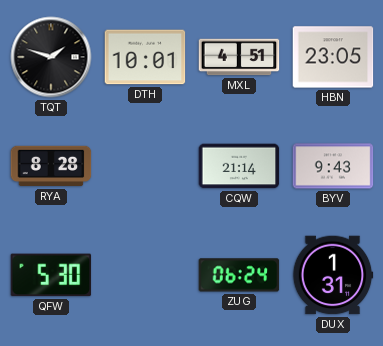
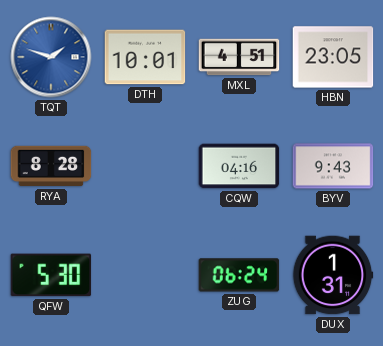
TQT dial: black -> blue
CQW: 21:14 -> 04:16
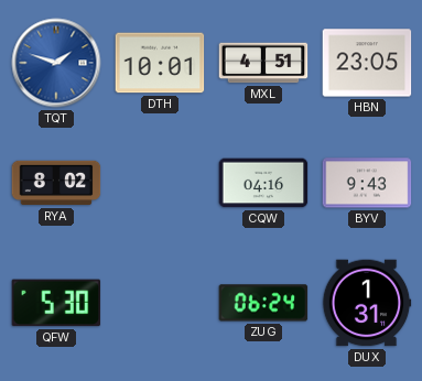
RYA: 8:28 -> 8:02
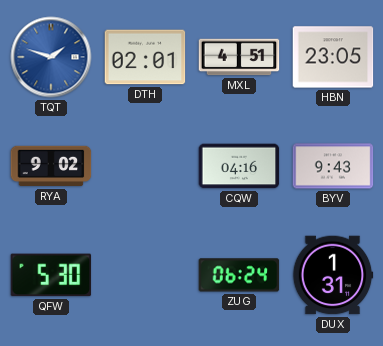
DTH: 10:01 -> 02:01
RYA: 8:02 -> 9:02
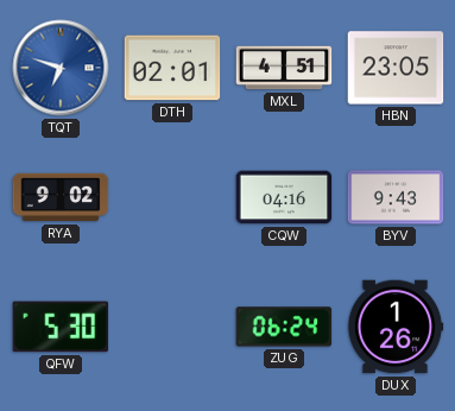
TQT: 1:48 -> 6:48
DUX: 1:31 -> 1:26
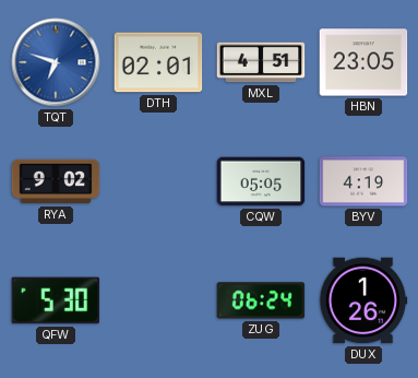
CQW: 04:16 -> 05:05
BYV: 9:43 -> 4:19
